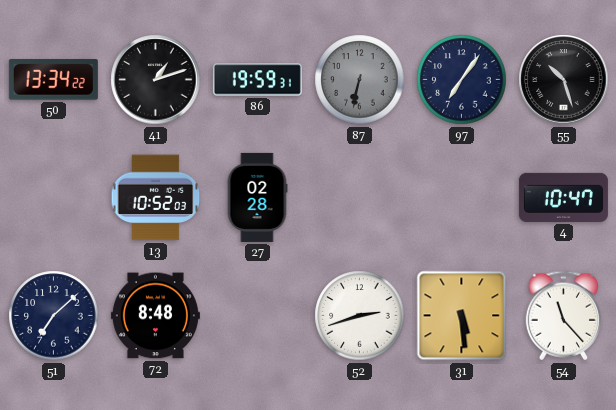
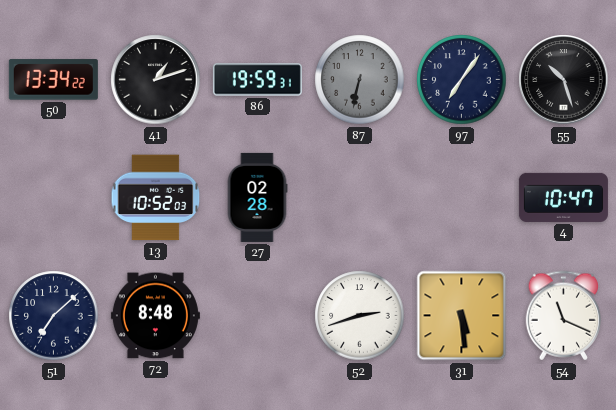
54: 11:23 -> 11:19
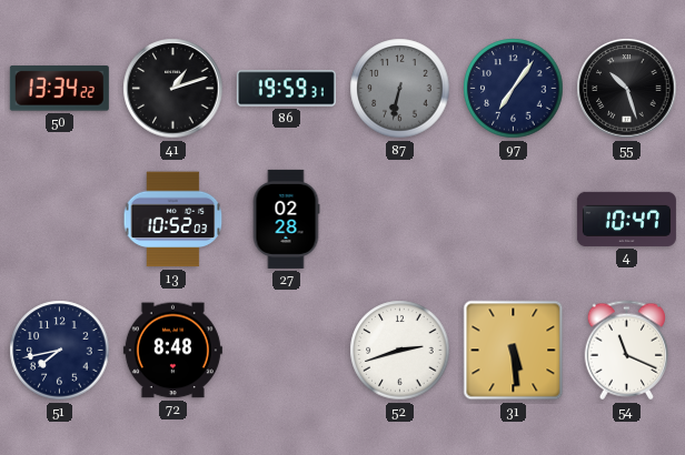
51: 7:08 -> 7:43
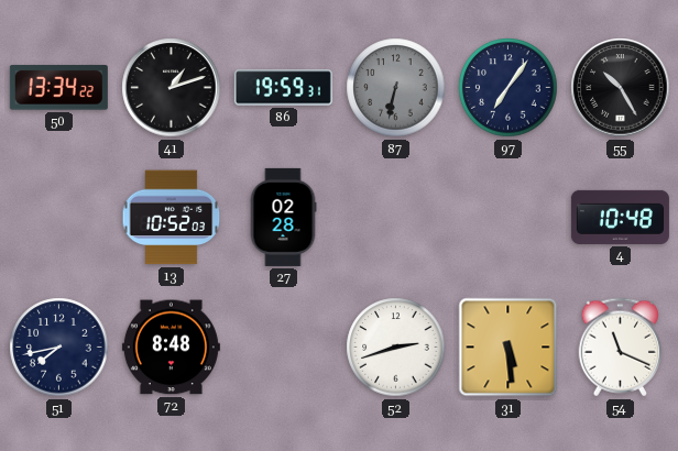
55: 10:27 -> 10:25
4: 10:47 -> 10:48
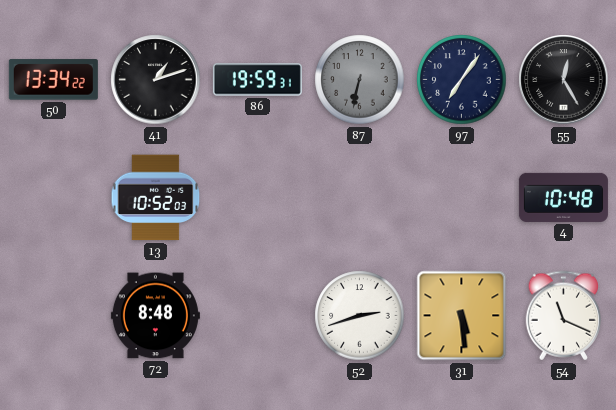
55: 10:25 -> 12:25
27: 02:28 -> none
51: 7:43 -> none
